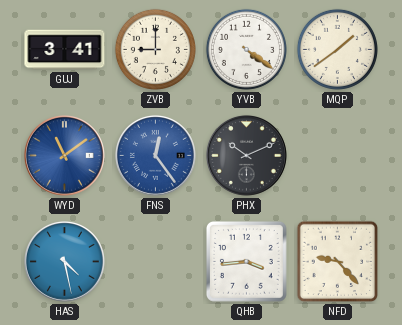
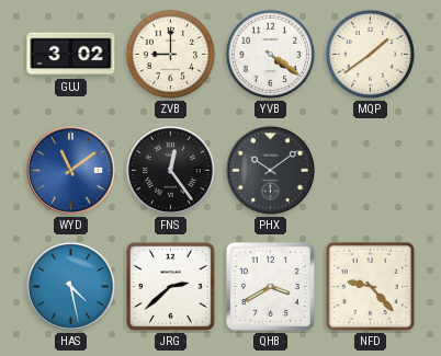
GUJ: 3:41 -> 3:02
FNS dial: blue -> black
PHX: 10:11 -> 10:09
JRG: none -> 2:38
QHB: 3:44 -> 3:40
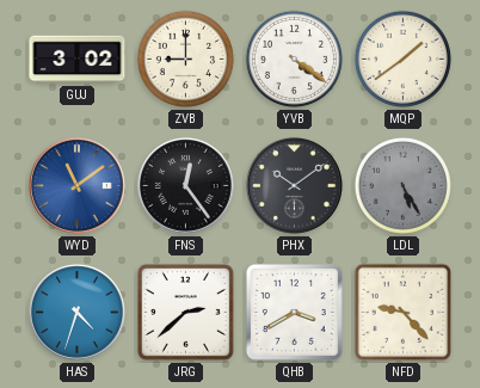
LDL: none -> 5:25
HAS: 4:28 -> 4:33
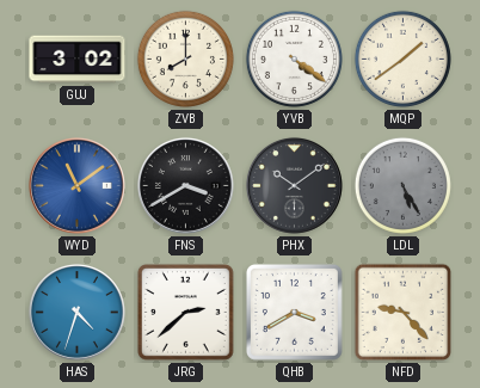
ZVB: 9:00 -> 8:00
FNS: 12:24 -> 3:40
